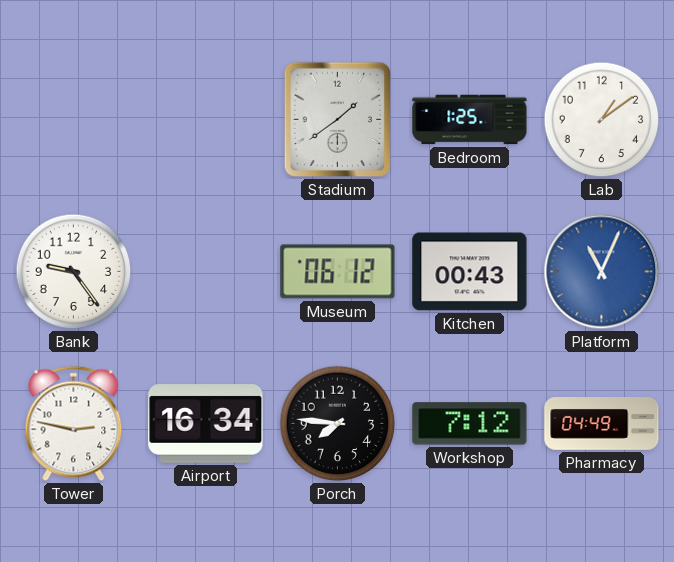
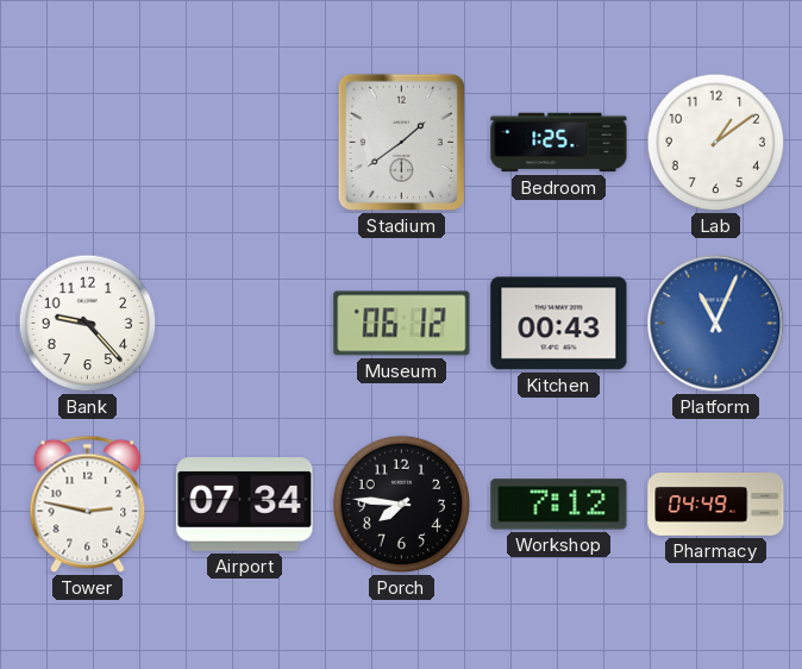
Bank: 9:24 -> 9:23
Airport: 16:34 -> 07:34
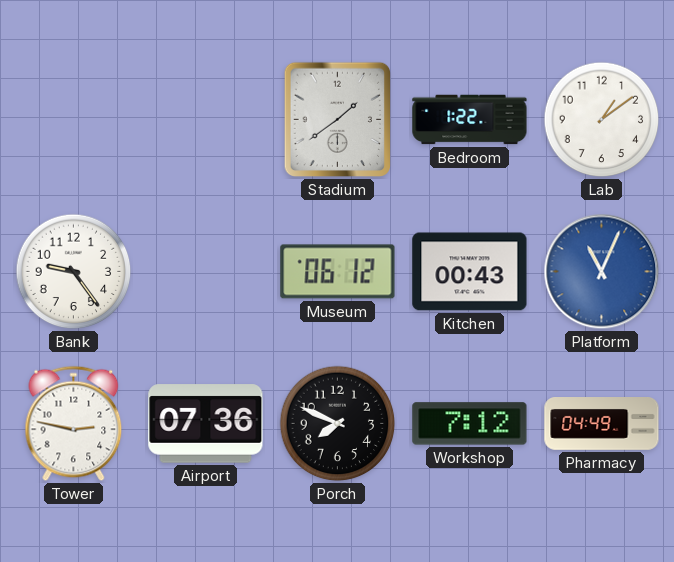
Bedroom: 1:25 -> 1:22
Bank: 9:23 -> 9:24
Airport: 07:34 -> 07:36
Porch: 7:46 -> 7:49
